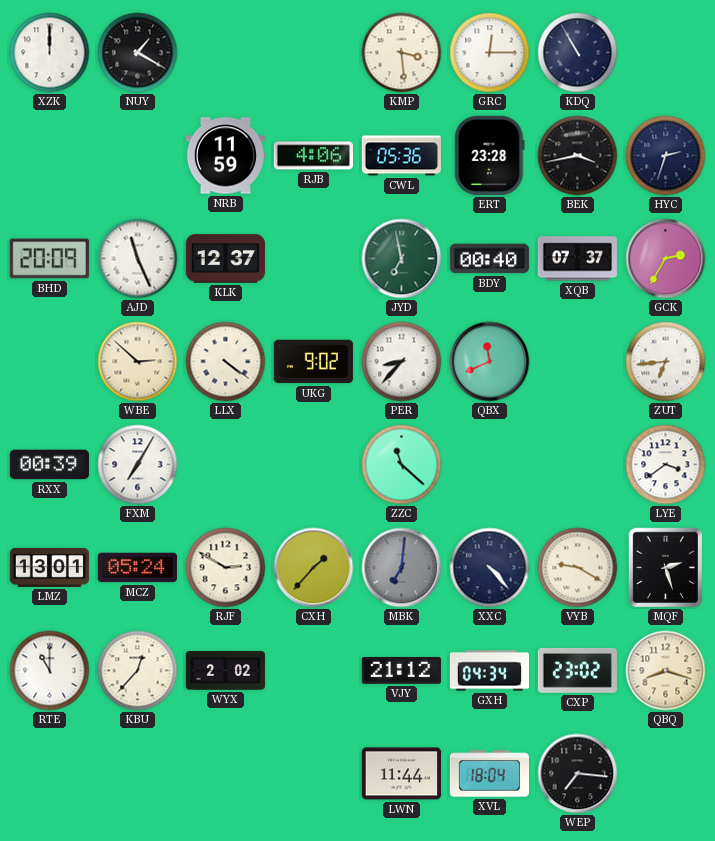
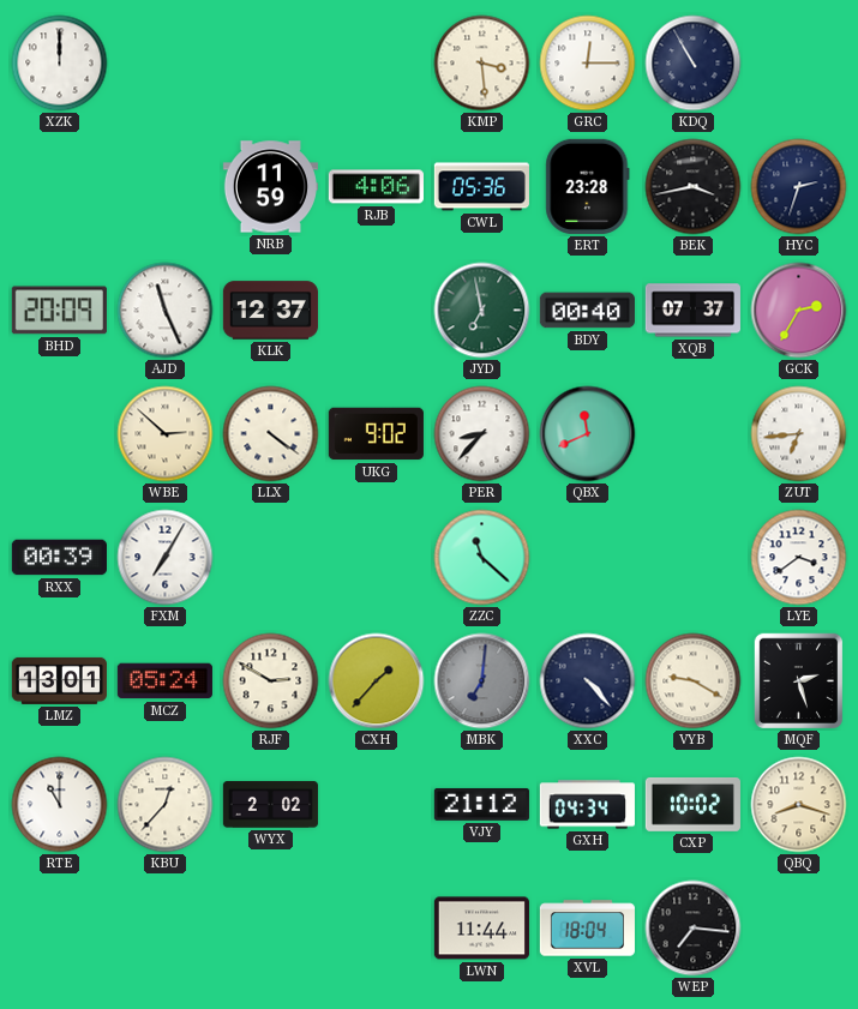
NUY: 1:20 -> none
CXP: 23:02 -> 10:02
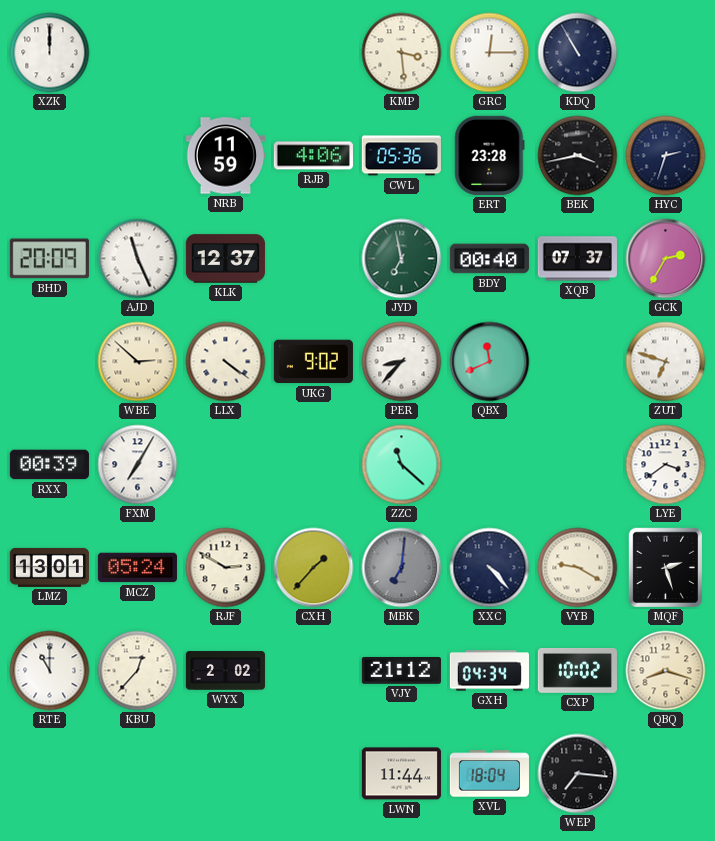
ZUT: 6:44 -> 6:48
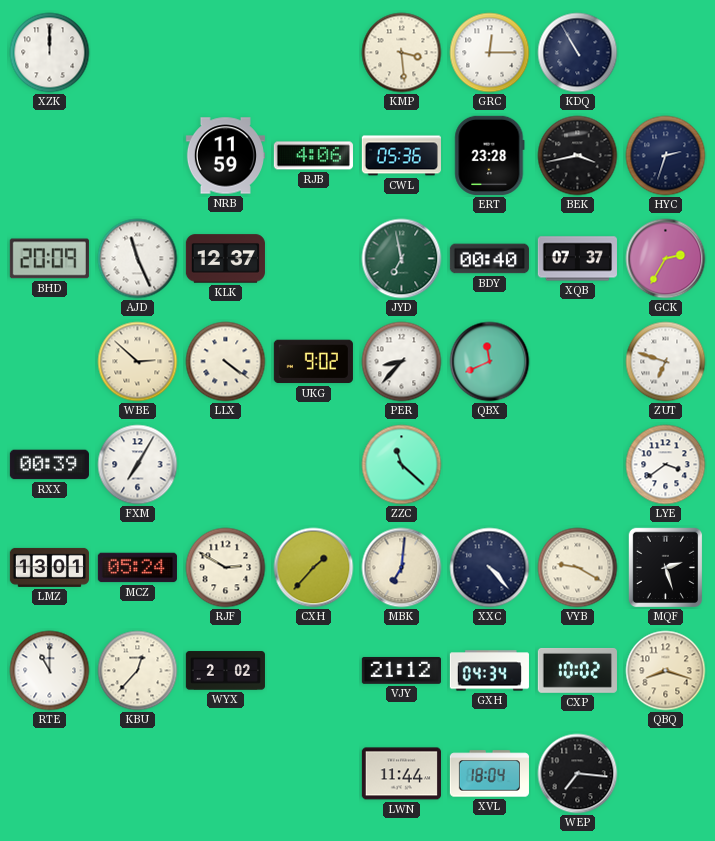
MBK dial: grey -> cream
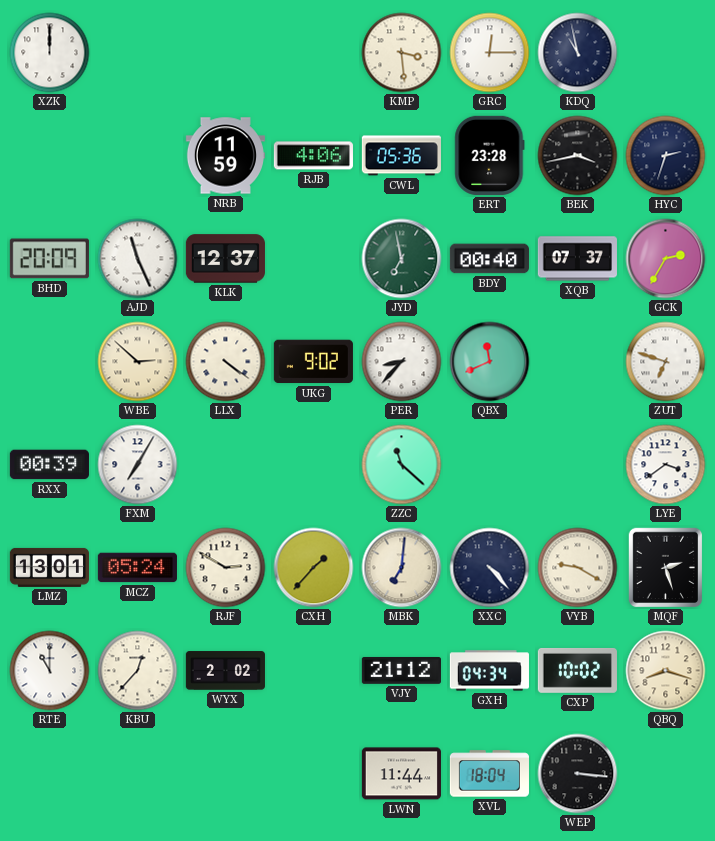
KDQ: 10:55 -> 10:58
WEP: 7:16 -> 3:16
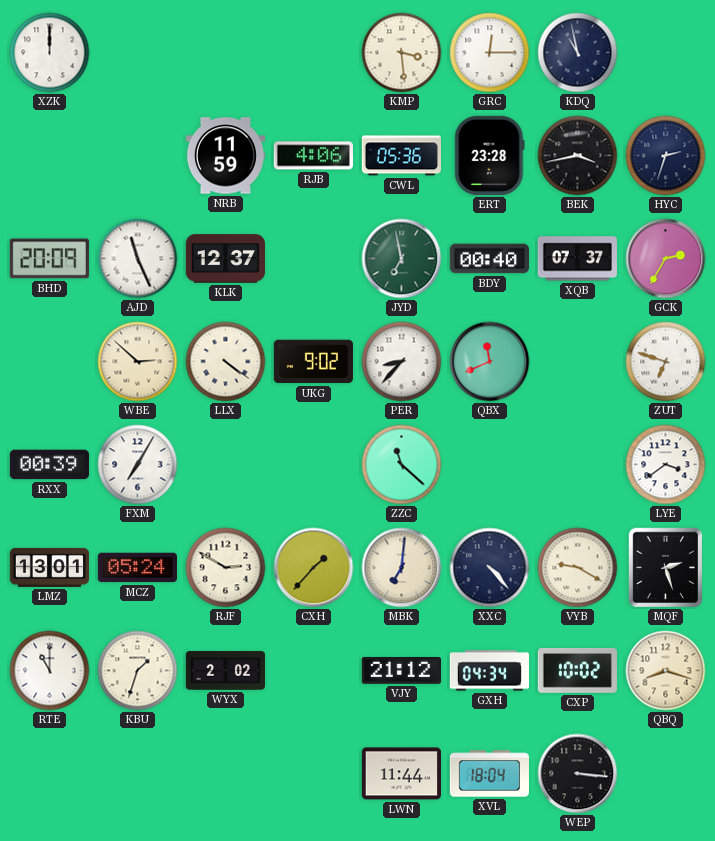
KBU: 12:37 -> 1:33
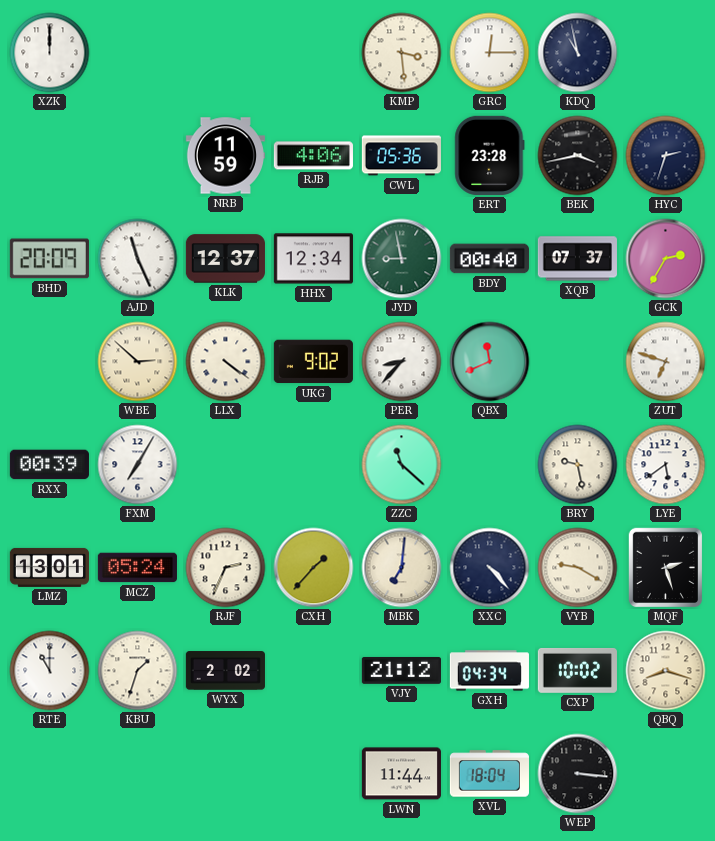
HHX: none -> 12:34
JYD: 6:58 -> 8:58
BRY: none -> 9:28
LYE: 3:39 -> 5:39
RJF: 2:50 -> 2:34
